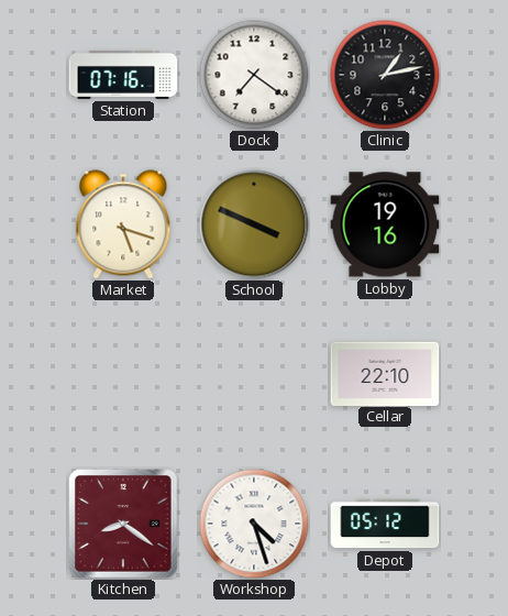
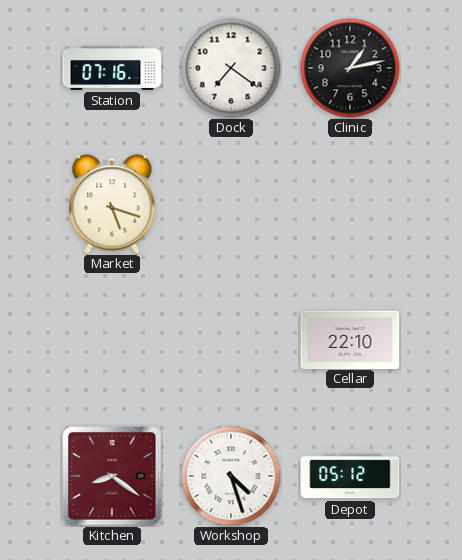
School: 3:49 -> none
Lobby: 19:16 -> none
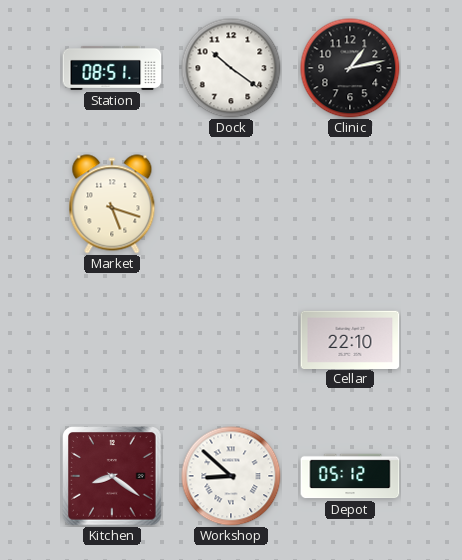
Station: 07:16 -> 08:51
Dock: 7:21 -> 10:21
Workshop: 4:27 -> 8:52
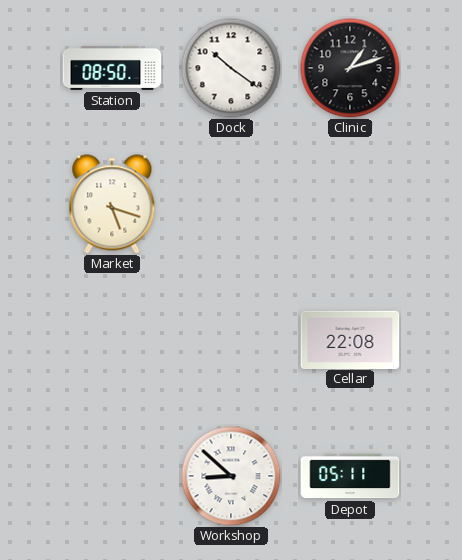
Station: 08:51 -> 08:50
Clinic: 1:13 -> 1:12
Cellar: 22:10 -> 22:08
Kitchen: 8:21 -> none
Depot: 05:12 -> 05:11
